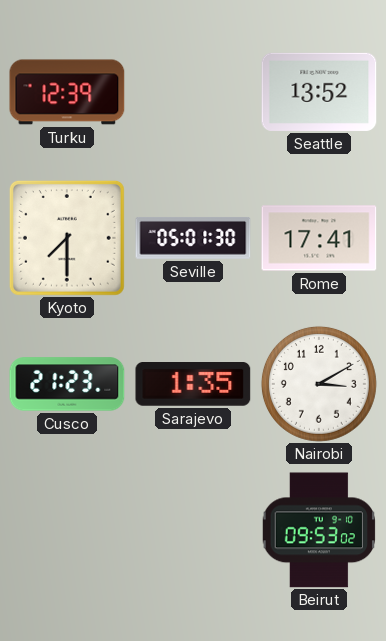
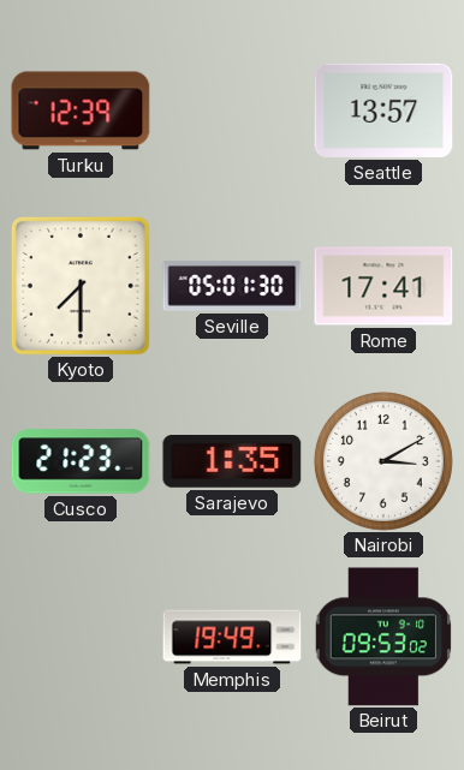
Seattle: 13:52 -> 13:57
Memphis: none -> 19:49
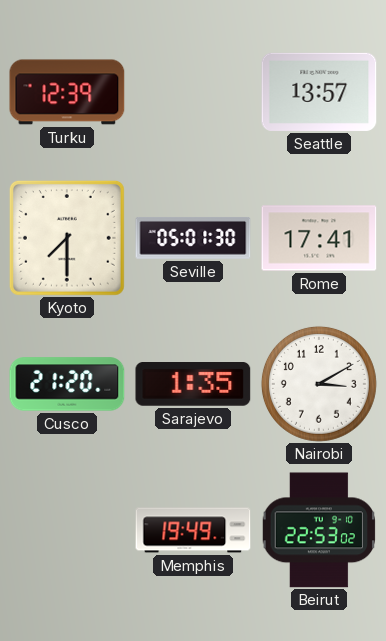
Cusco: 21:23 -> 21:20
Beirut: 09:53 -> 22:53
